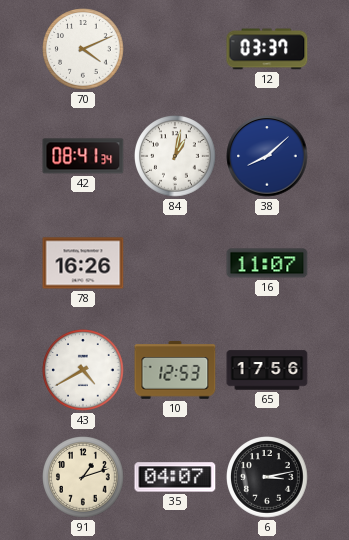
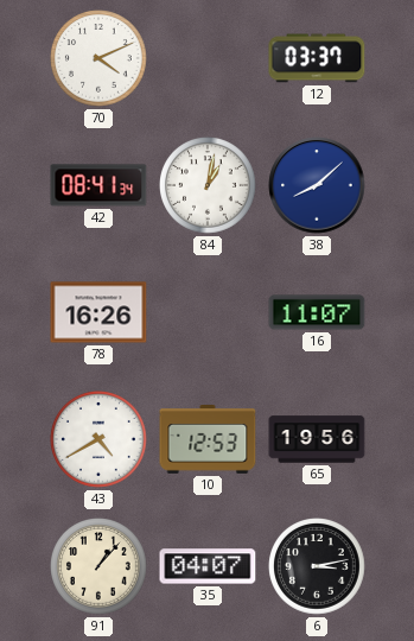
65: 17:56 -> 19:56
91: 1:12 -> 1:07
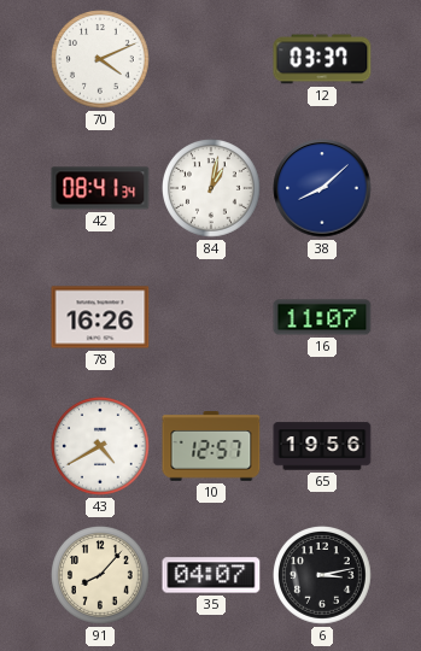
10: 12:53 -> 12:57
91: 1:07 -> 8:07
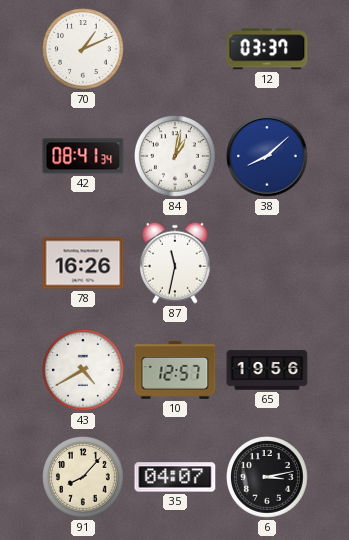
70: 4:11 -> 1:11
87: none -> 11:32
16: 11:07 -> none
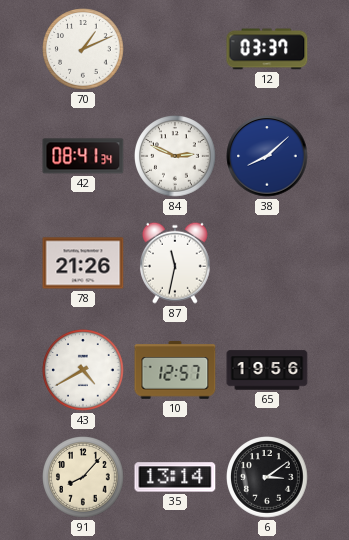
84: 1:02 -> 2:49
78: 16:26 -> 21:26
35: 04:07 -> 13:14
6: 3:13 -> 3:09
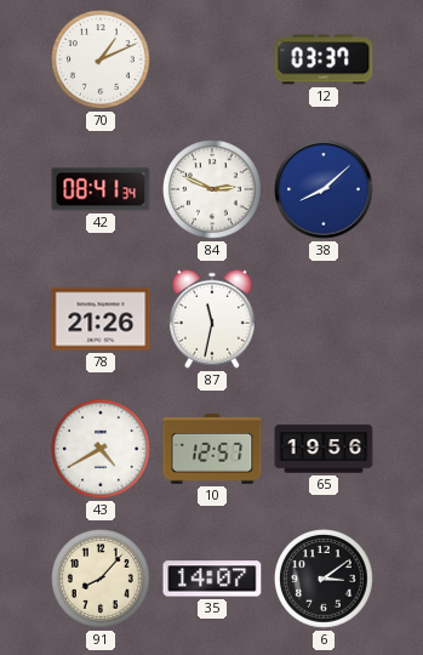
35: 13:14 -> 14:07
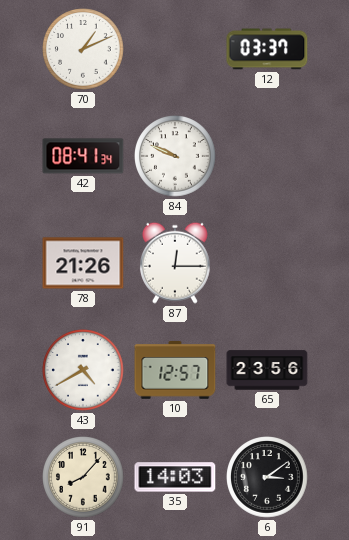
84: 2:49 -> 9:49
38: 8:08 -> none
87: 11:32 -> 12:15
65: 19:56 -> 23:56
35: 14:07 -> 14:03
